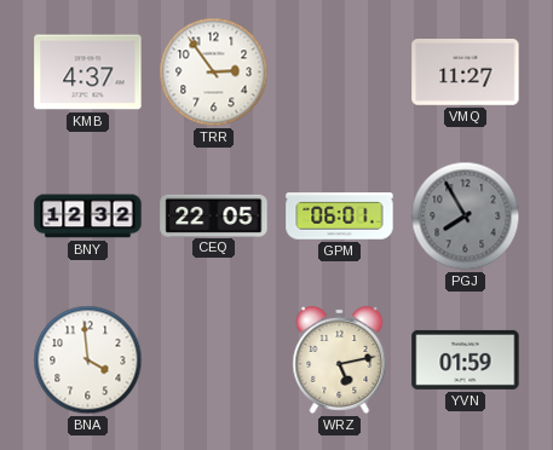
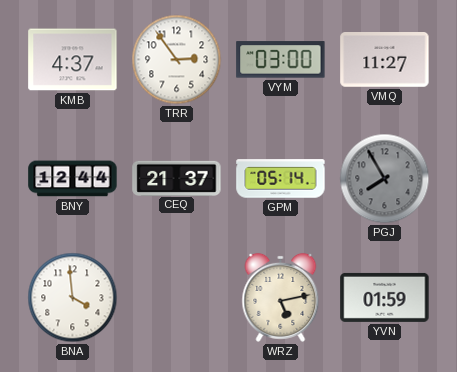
VYM: none -> 03:00
BNY: 12:32 -> 12:44
CEQ: 22:05 -> 21:37
GPM: 06:01 -> 05:14
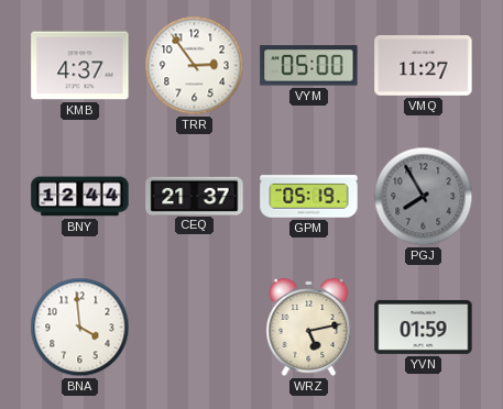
VYM: 03:00 -> 05:00
GPM: 05:14 -> 05:19
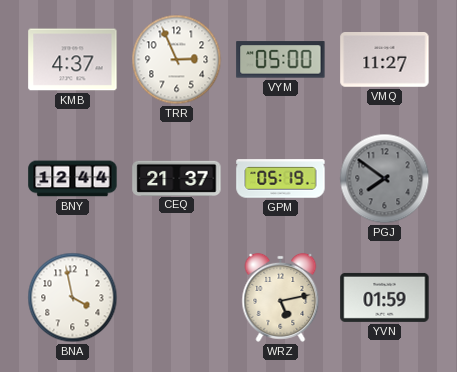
TRR: 2:54 -> 2:56
PGJ: 7:55 -> 7:51
BNA: 3:59 -> 3:58
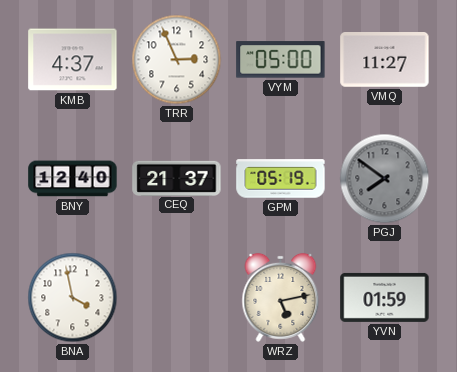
BNY: 12:44 -> 12:40
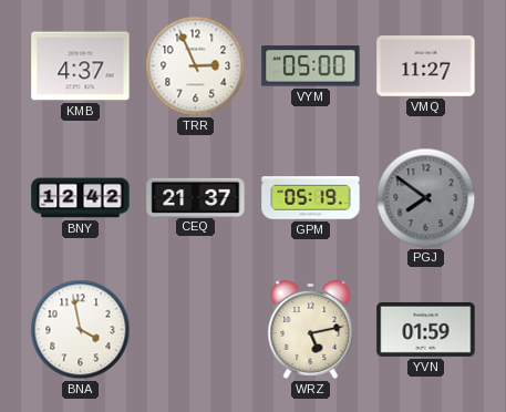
BNY: 12:40 -> 12:42
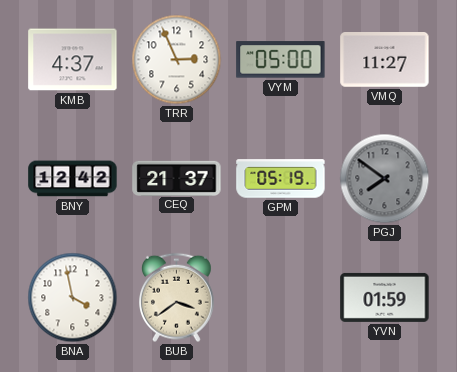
BUB: none -> 3:39
WRZ: 5:13 -> none
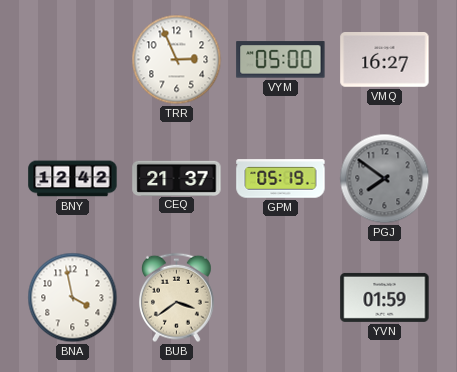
KMB: 4:37 -> none
VMQ: 11:27 -> 16:27
